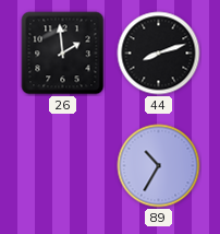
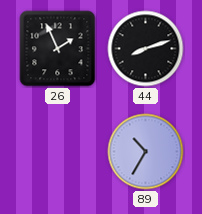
26: 1:59 -> 1:56
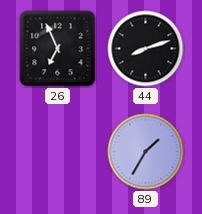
26: 1:56 -> 6:56
89: 10:35 -> 1:35
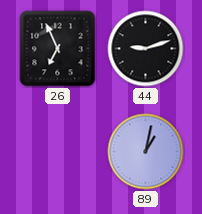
44: 8:12 -> 9:12
89: 1:35 -> 1:02
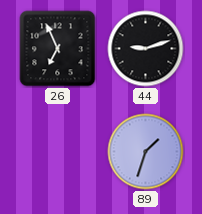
89: 1:02 -> 1:33
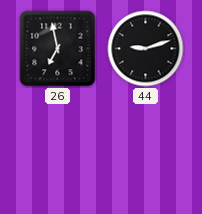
26: 6:56 -> 6:58
89: 1:33 -> none
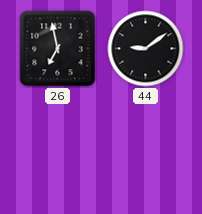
44: 9:12 -> 9:09
